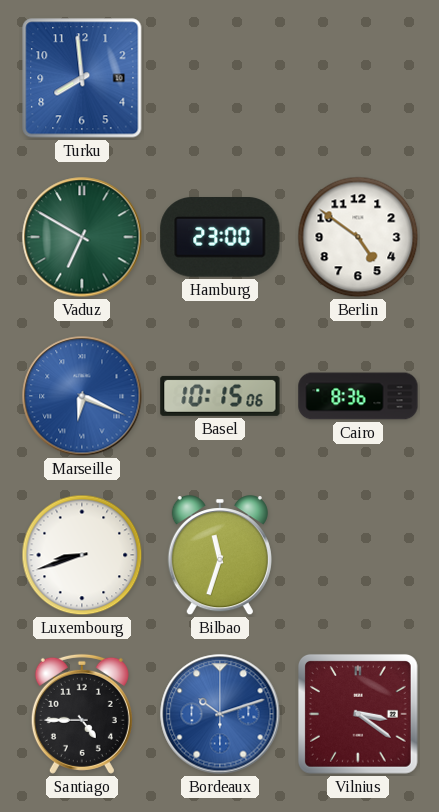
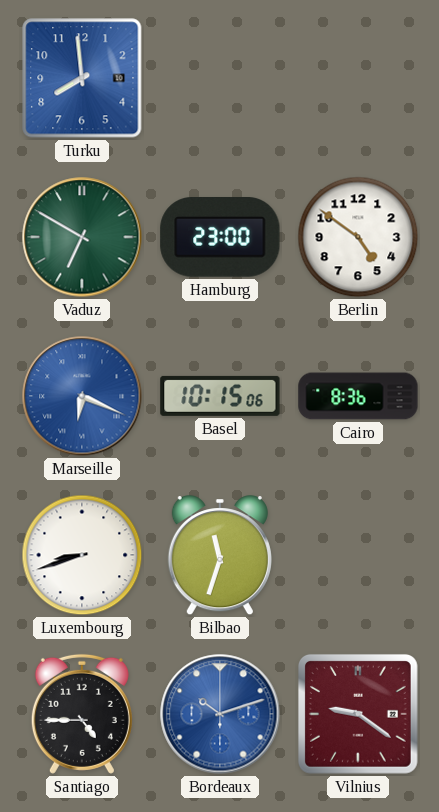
Vilnius: 3:21 -> 9:21
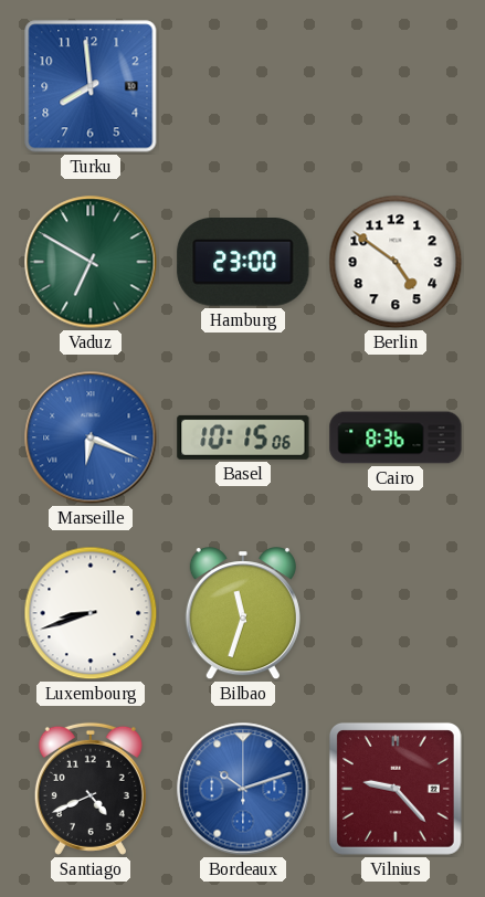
Santiago: 4:45 -> 4:41
Vilnius: 9:21 -> 9:23
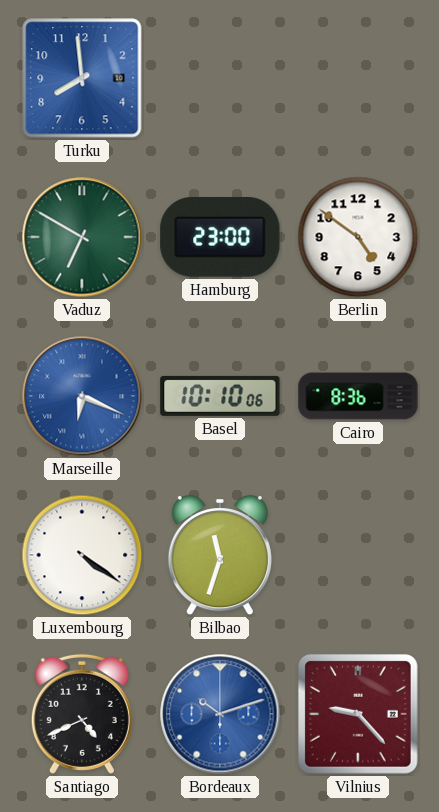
Basel: 10:15 -> 10:10
Luxembourg: 8:42 -> 4:21
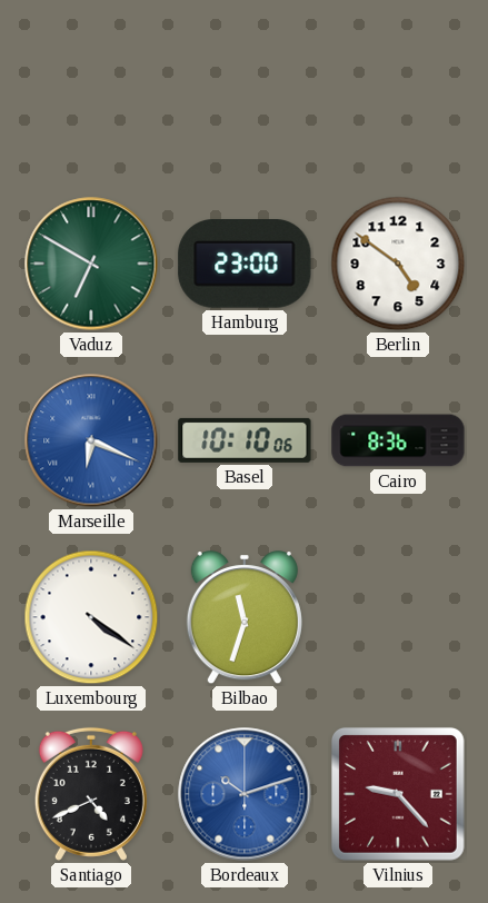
Turku: 7:59 -> none
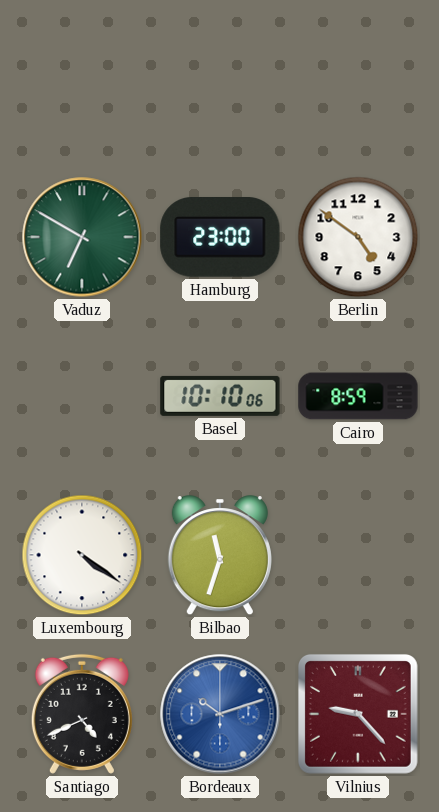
Marseille: 6:19 -> none
Cairo: 8:36 -> 8:59
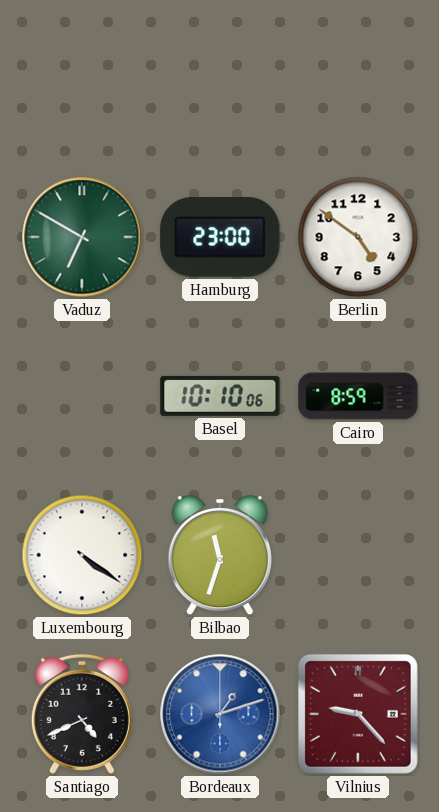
Bordeaux: 10:12 -> 1:12
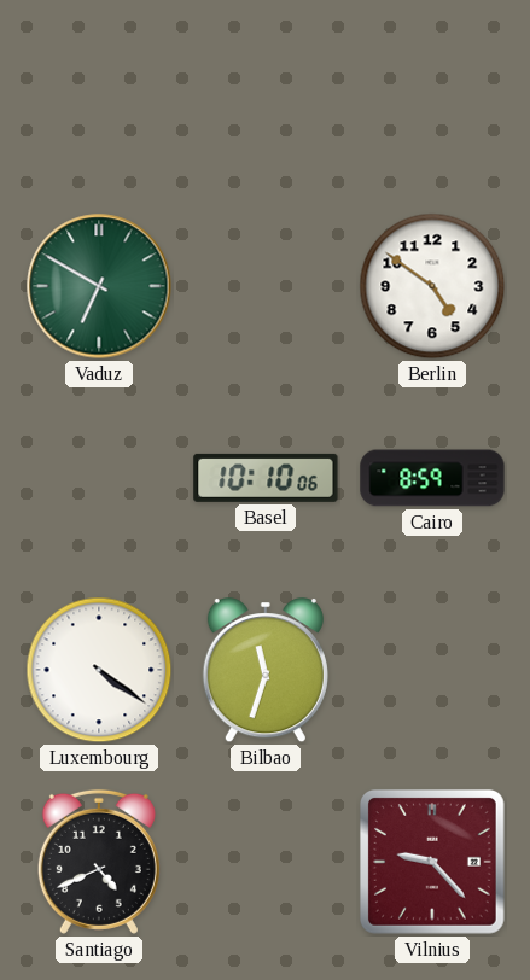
Hamburg: 23:00 -> none
Bordeaux: 1:12 -> none
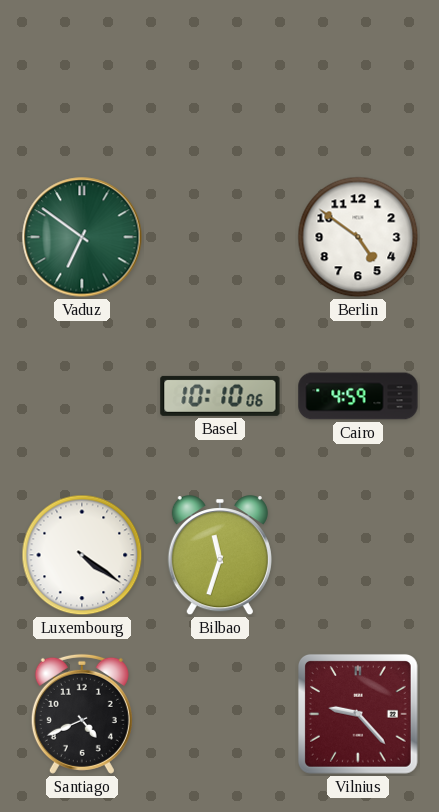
Vaduz: 6:50 -> 6:51
Cairo: 8:59 -> 4:59
